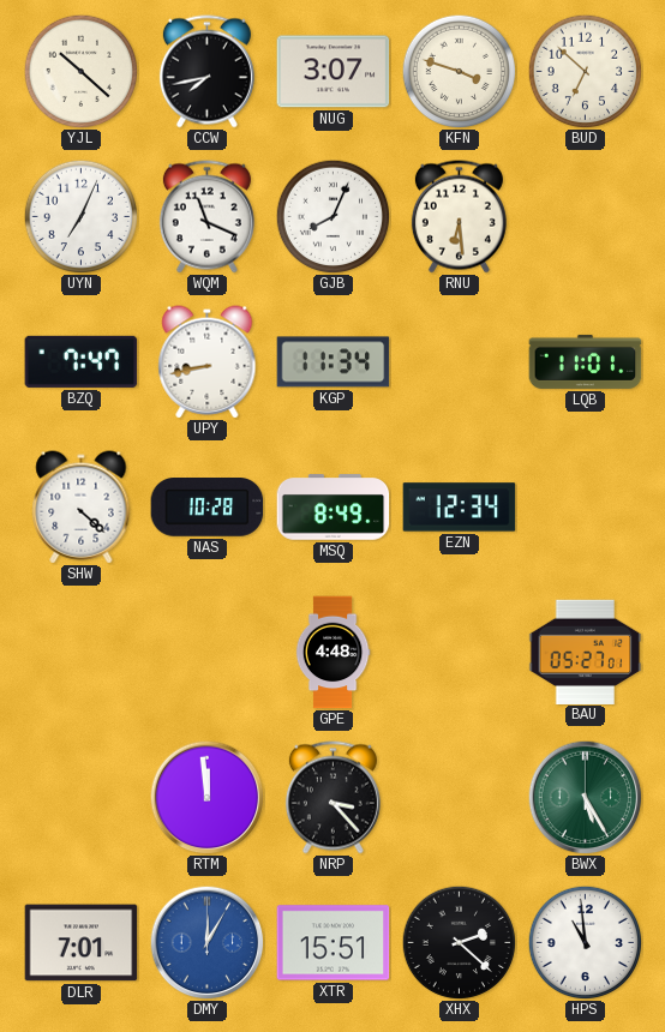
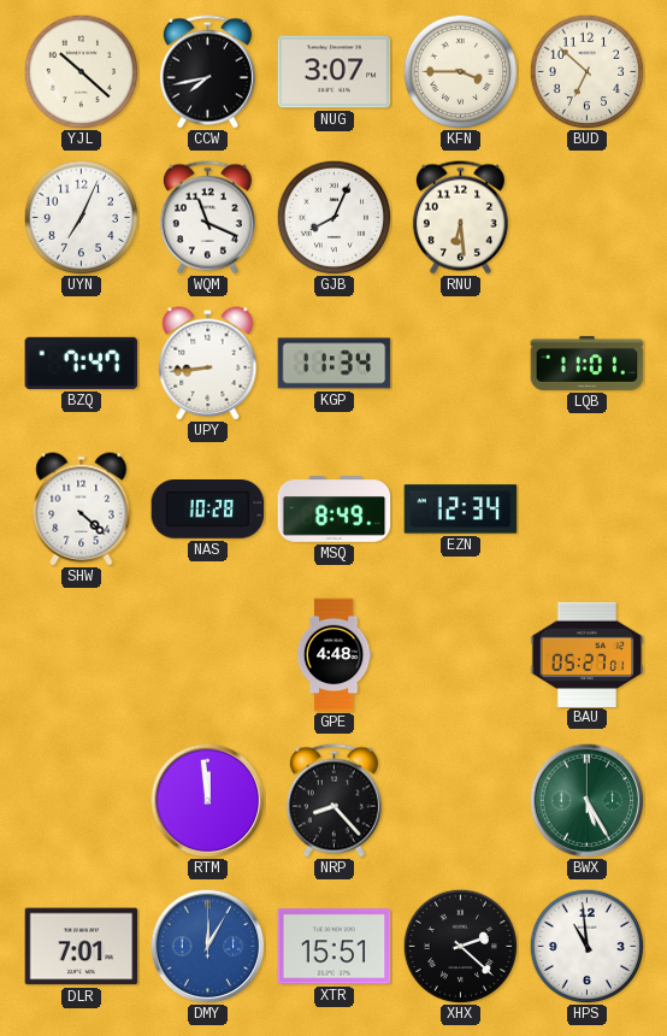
KFN: 3:48 -> 3:45
UPY: 8:43 -> 8:44
NRP: 3:23 -> 8:23
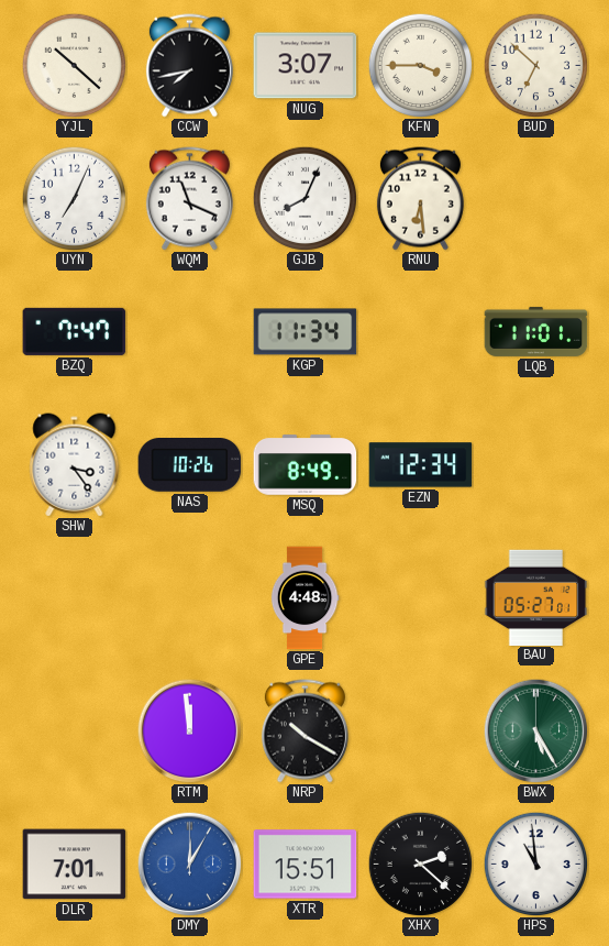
UPY: 8:44 -> none
SHW: 4:22 -> 3:24
NAS: 10:28 -> 10:26
NRP: 8:23 -> 10:20
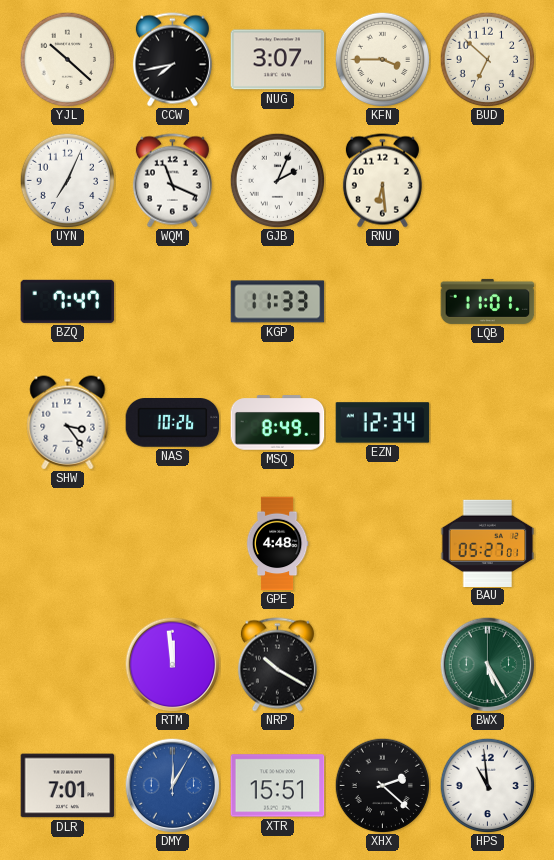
GJB: 8:04 -> 2:04
KGP: 11:34 -> 11:33
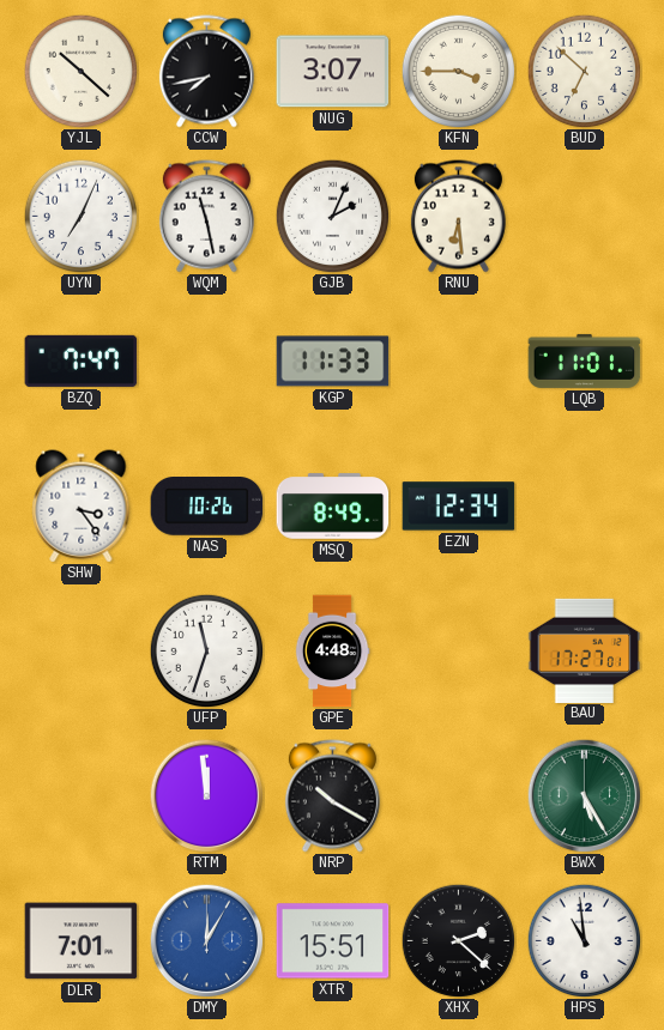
WQM: 11:19 -> 11:28
UFP: none -> 11:33
BAU: 05:27 -> 17:27
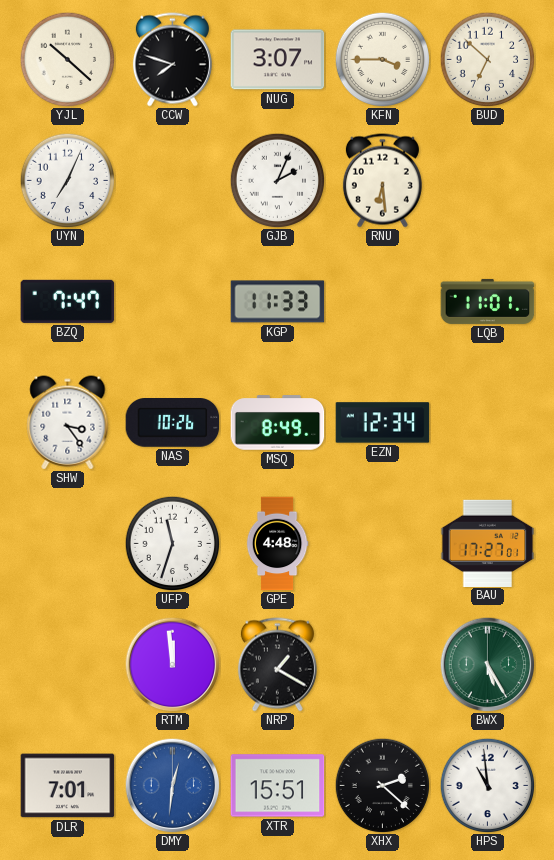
CCW: 7:43 -> 7:48
WQM: 11:28 -> none
NRP: 10:20 -> 1:20
DMY: 12:05 -> 12:31
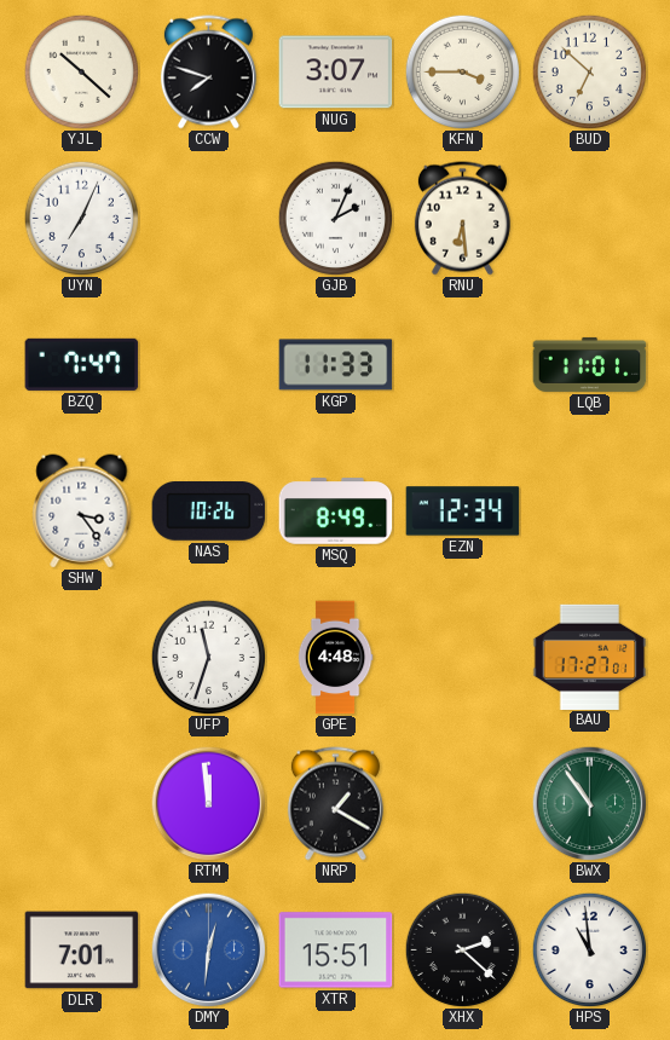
BWX: 5:25 -> 10:54
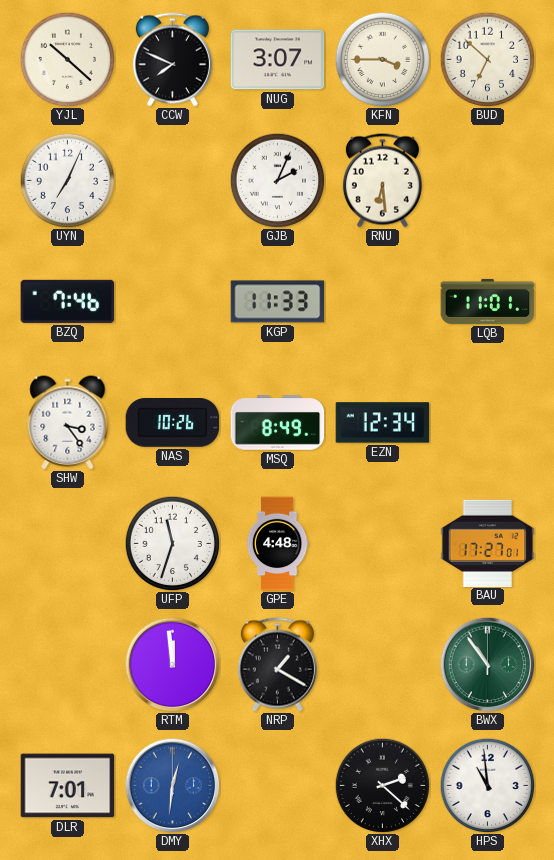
CCW: 7:48 -> 7:49
BZQ: 7:47 -> 7:46
XTR: 15:51 -> none
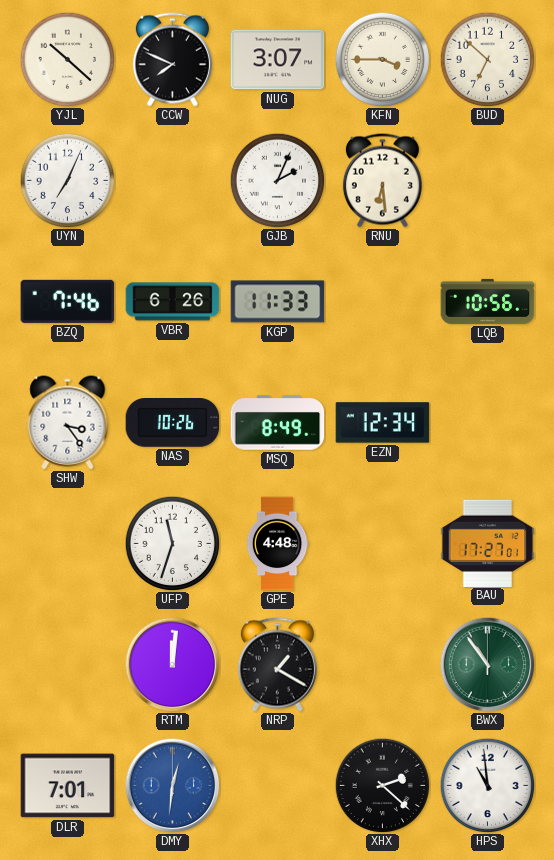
VBR: none -> 6:26
LQB: 11:01 -> 10:56
RTM: 11:59 -> 12:01
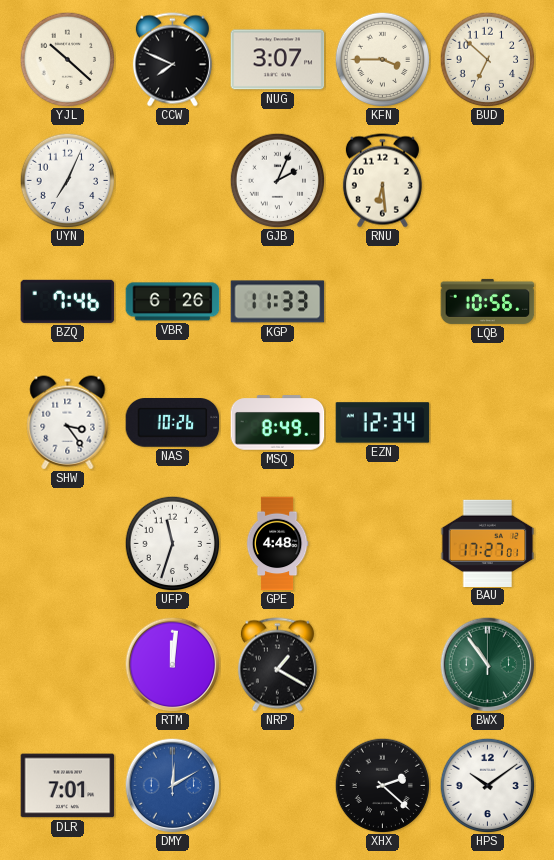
DMY: 12:31 -> 12:10
HPS: 10:59 -> 10:09
